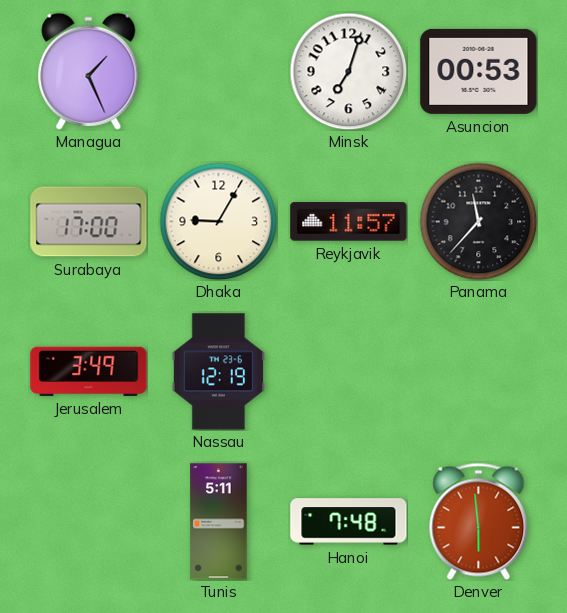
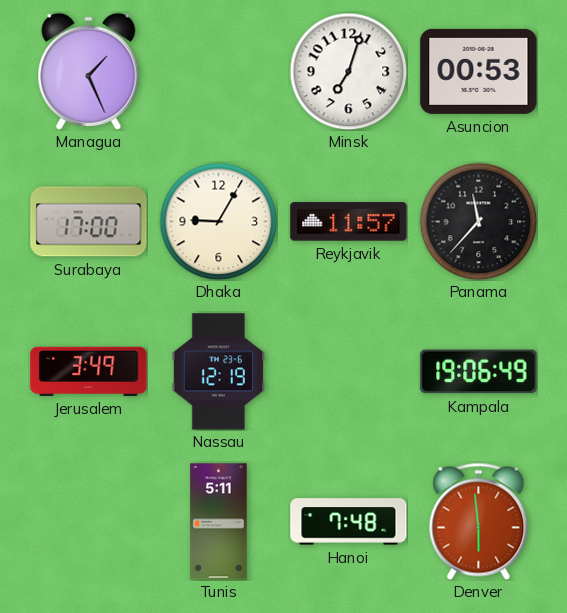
Kampala: none -> 19:06
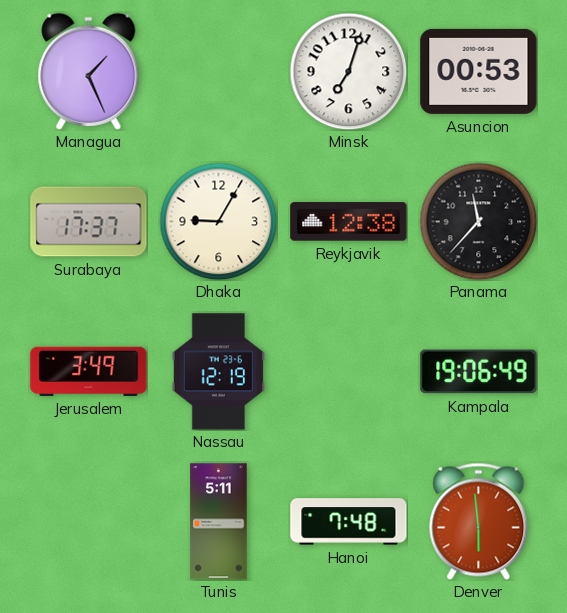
Surabaya: 17:00 -> 17:37
Reykjavik: 11:57 -> 12:38
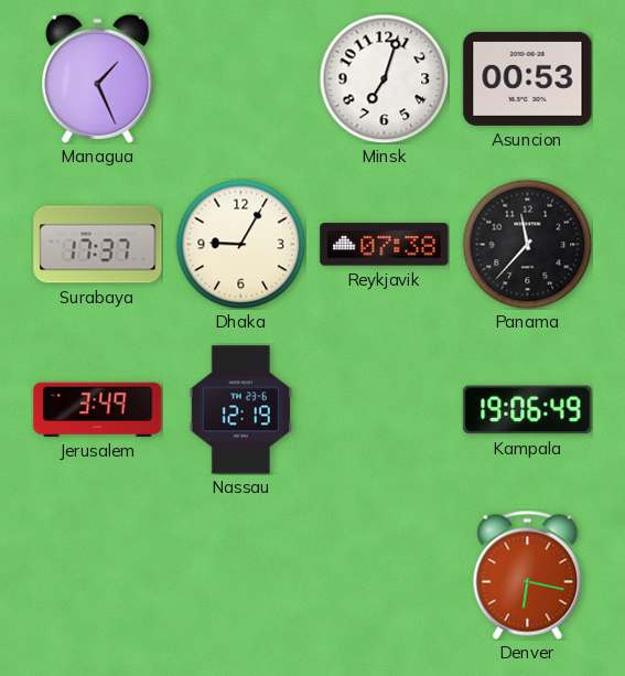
Reykjavik: 12:38 -> 07:38
Tunis: 5:11 -> none
Hanoi: 7:48 -> none
Denver: 5:59 -> 6:17
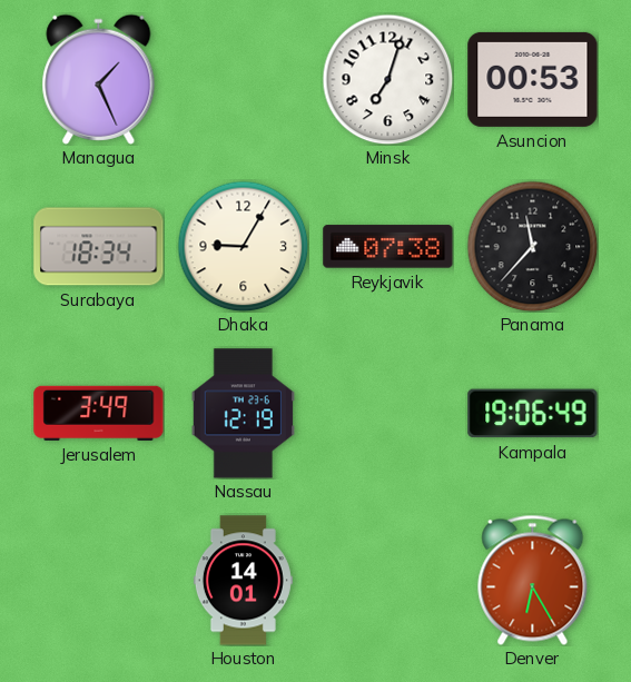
Surabaya: 17:37 -> 18:34
Houston: none -> 14:01
Denver: 6:17 -> 6:25
